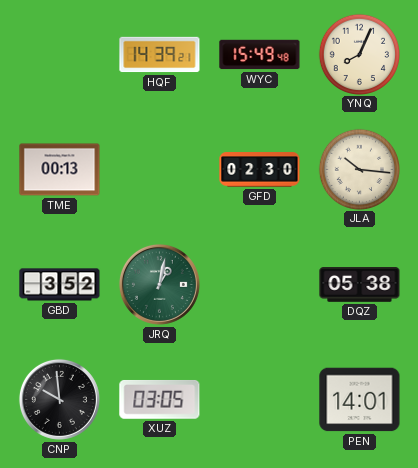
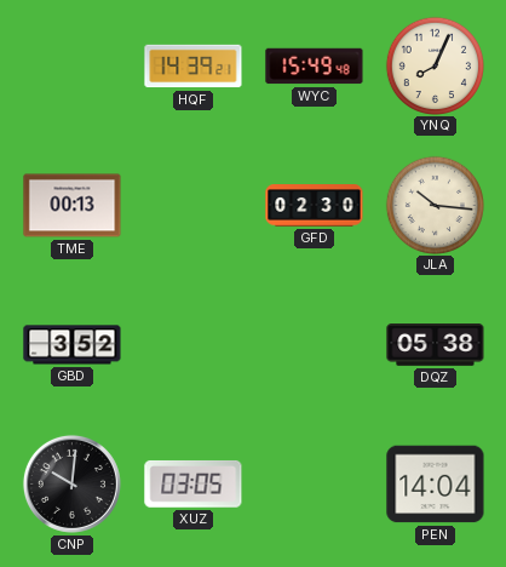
JRQ: 1:02 -> none
CNP: 9:59 -> 10:01
PEN: 14:01 -> 14:04
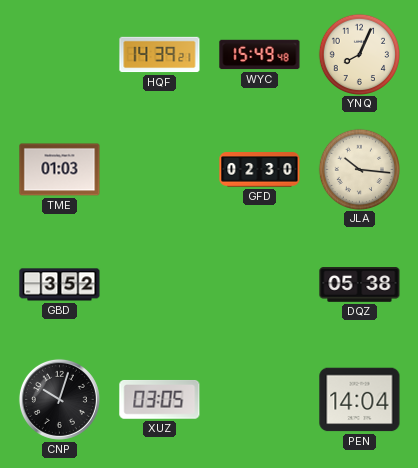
TME: 00:13 -> 01:03
CNP: 10:01 -> 10:03
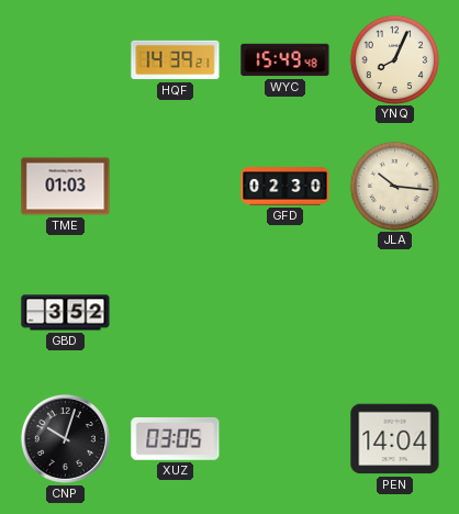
DQZ: 05:38 -> none
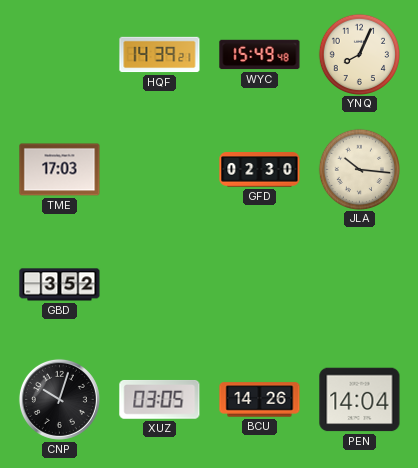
TME: 01:03 -> 17:03
BCU: none -> 14:26
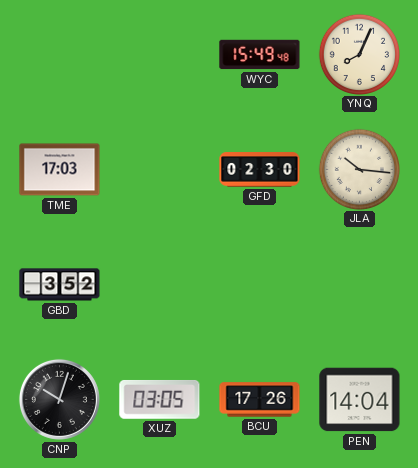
HQF: 14:39 -> none
BCU: 14:26 -> 17:26
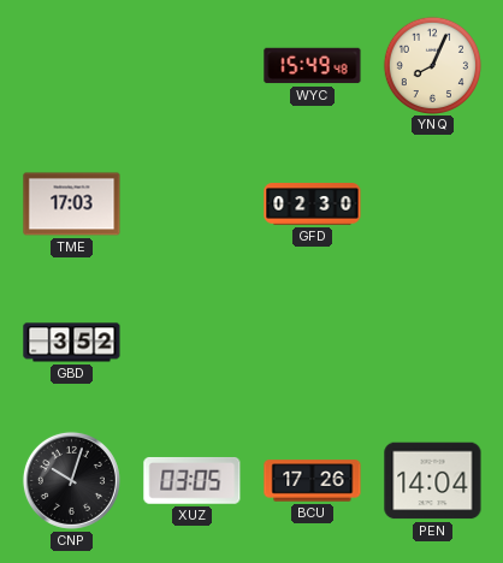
JLA: 10:16 -> none
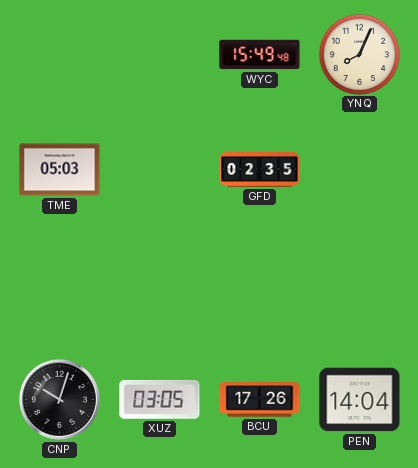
TME: 17:03 -> 05:03
GFD: 02:30 -> 02:35
GBD: 3:52 -> none
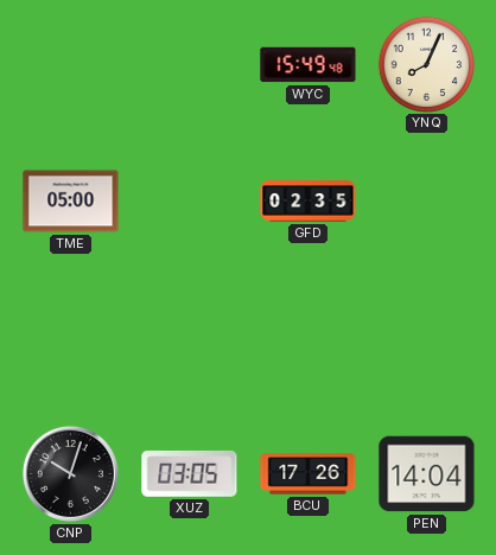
TME: 05:03 -> 05:00
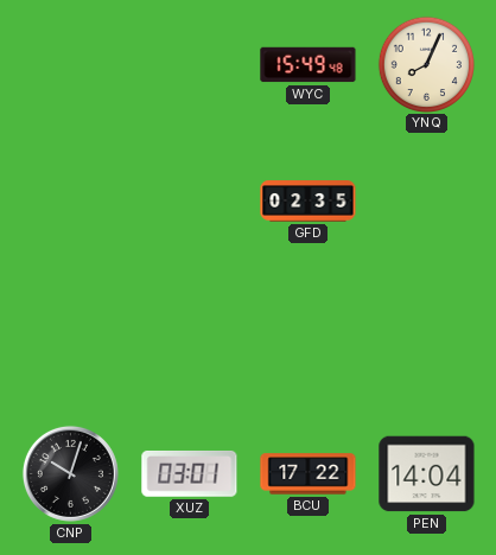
TME: 05:00 -> none
XUZ: 03:05 -> 03:01
BCU: 17:26 -> 17:22
